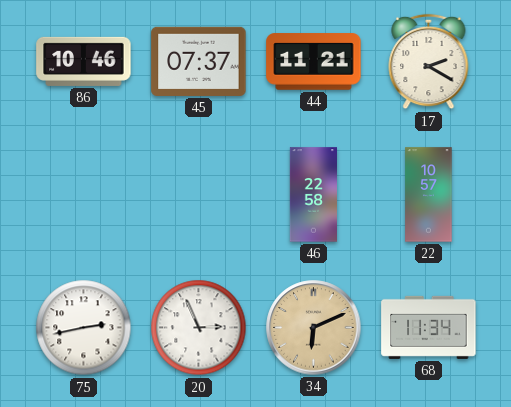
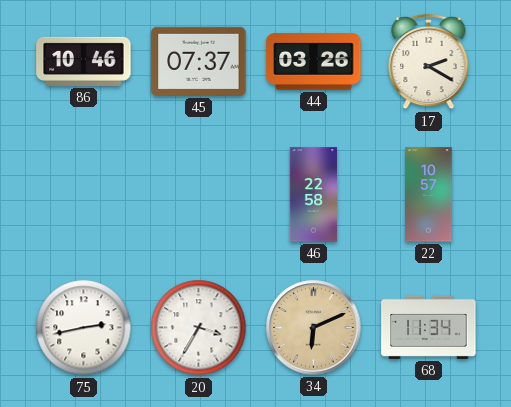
44: 11:21 -> 03:26
20: 2:56 -> 3:35
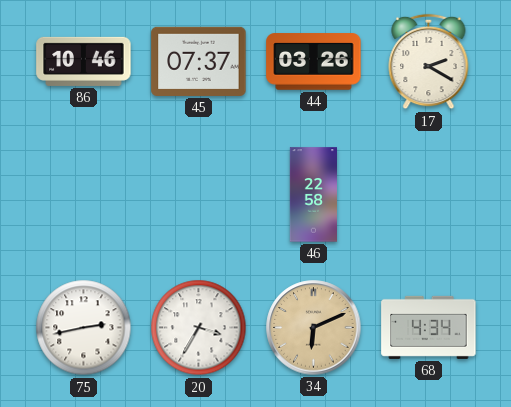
22: 10:57 -> none
68: 11:34 -> 4:34
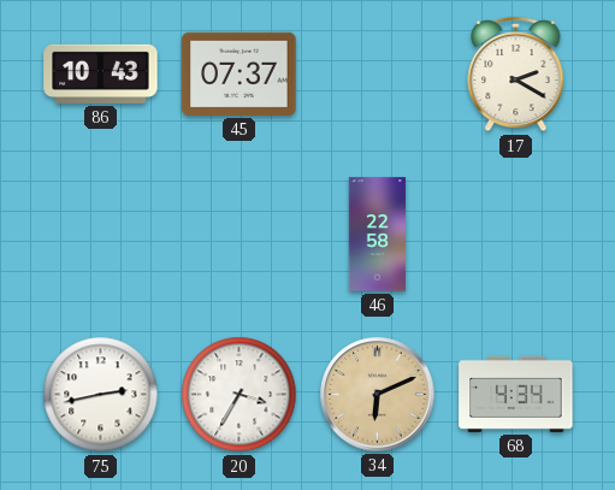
86: 10:46 -> 10:43
44: 03:26 -> none
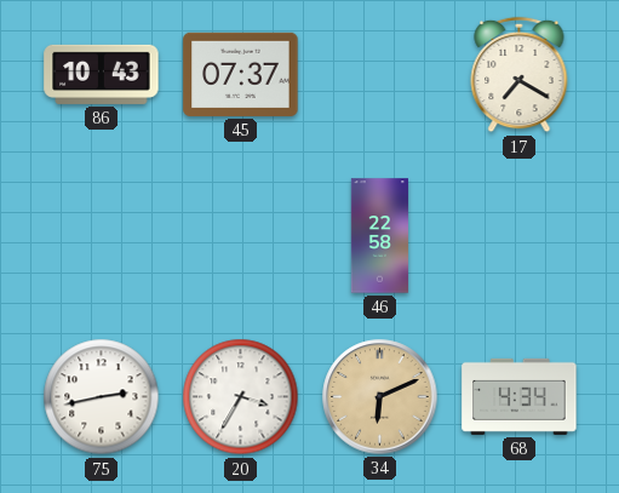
17: 2:20 -> 7:20
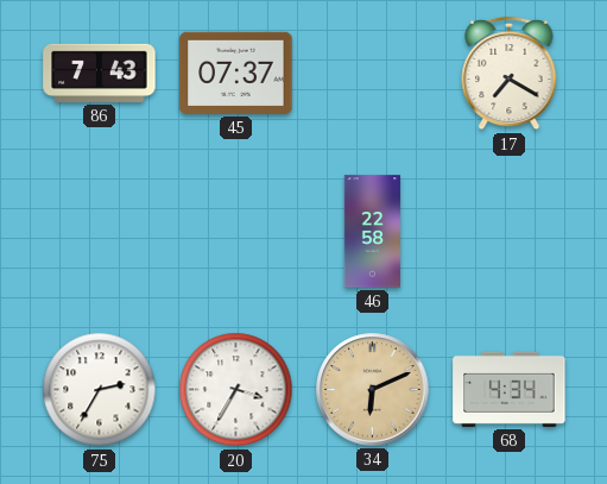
86: 10:43 -> 7:43
75: 2:43 -> 2:35
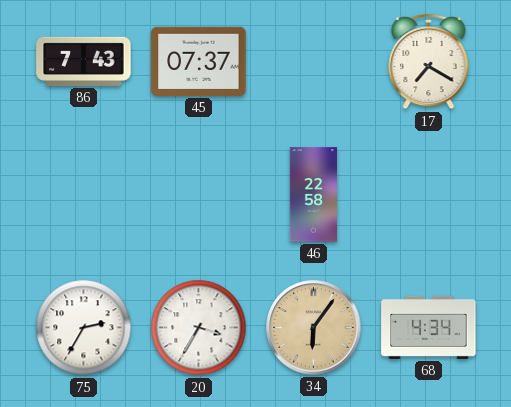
34: 6:11 -> 6:06
